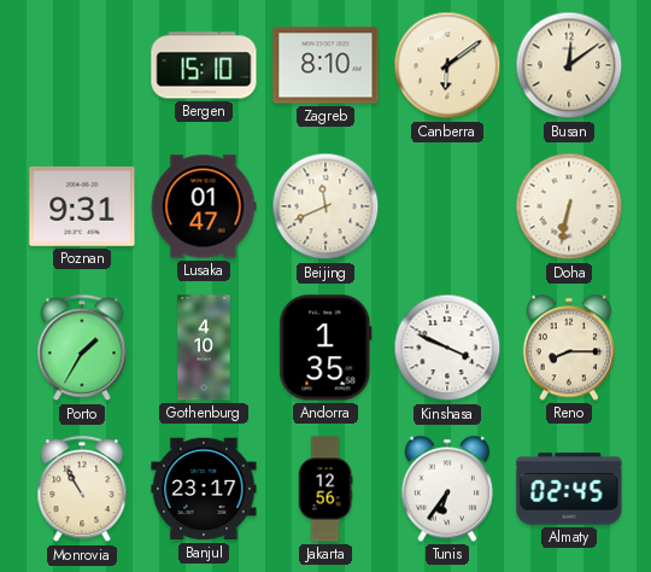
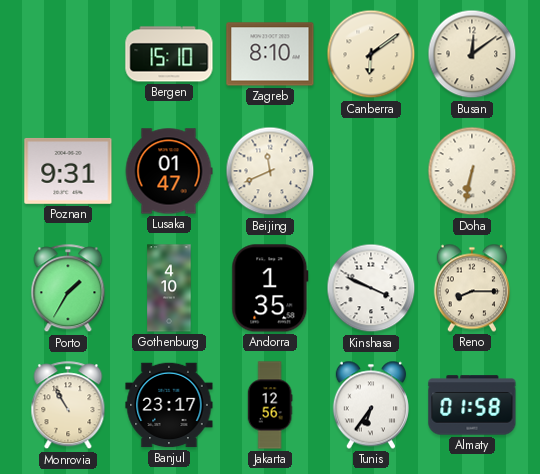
Almaty: 02:45 -> 01:58
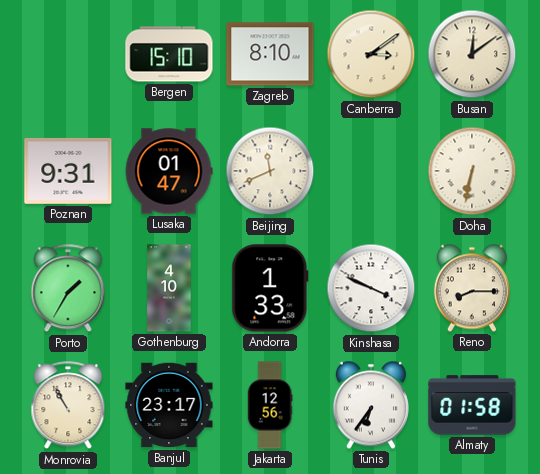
Canberra: 6:09 -> 3:09
Andorra: 1:35 -> 1:33
